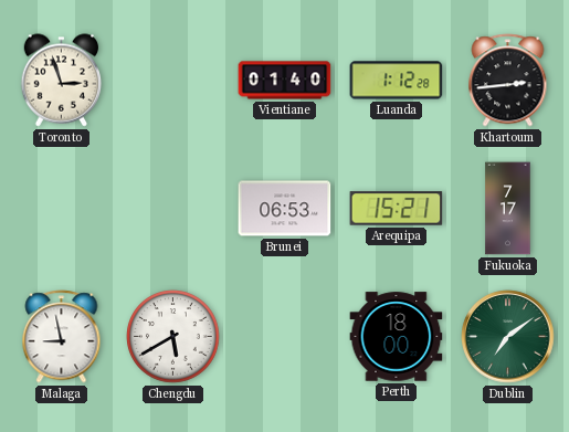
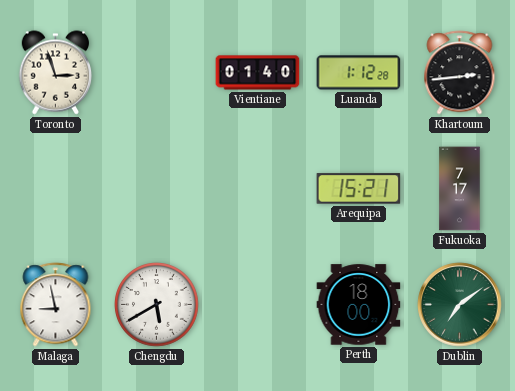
Brunei: 06:53 -> none
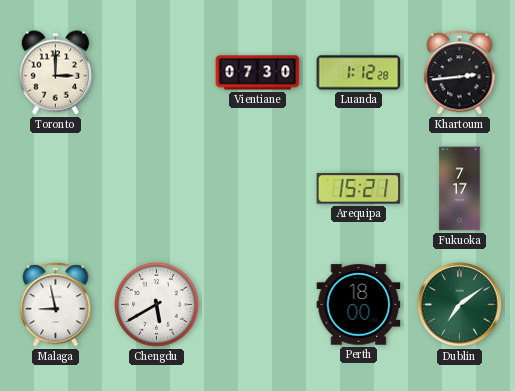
Toronto: 2:57 -> 3:00
Vientiane: 01:40 -> 07:30
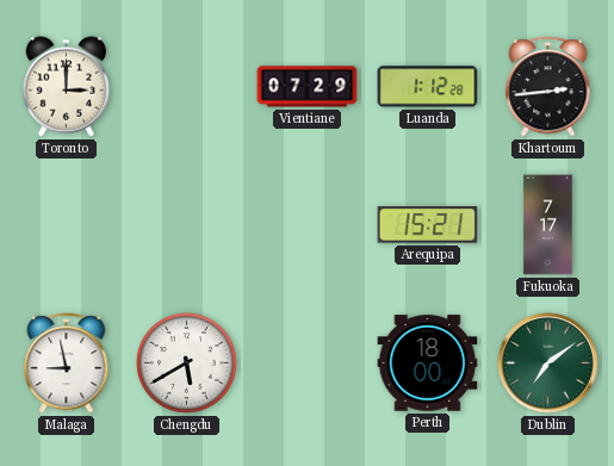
Vientiane: 07:30 -> 07:29
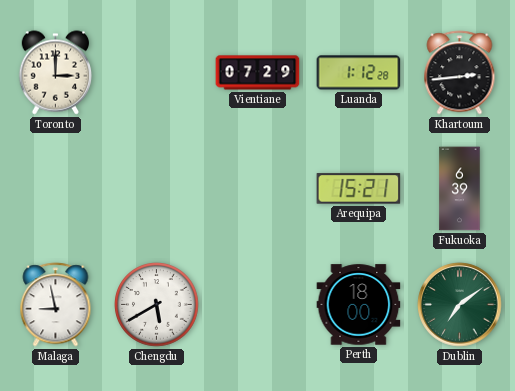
Fukuoka: 7:17 -> 6:39
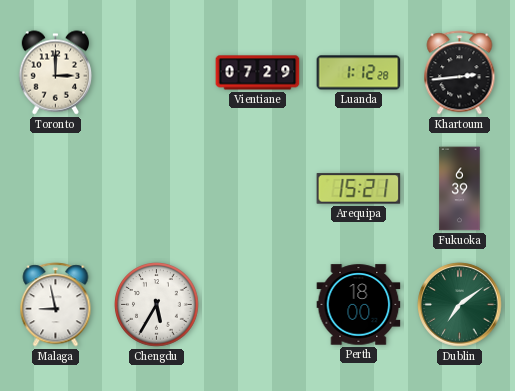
Chengdu: 5:40 -> 5:35
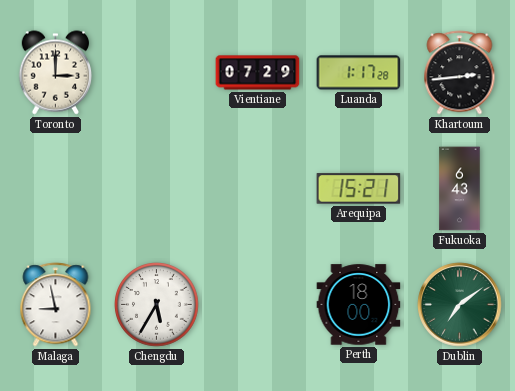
Luanda: 1:12 -> 1:17
Fukuoka: 6:39 -> 6:43
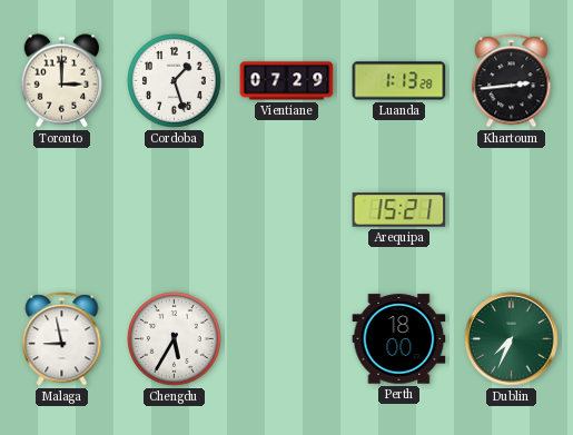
Cordoba: none -> 1:27
Luanda: 1:17 -> 1:13
Fukuoka: 6:43 -> none
Dublin: 7:09 -> 7:34
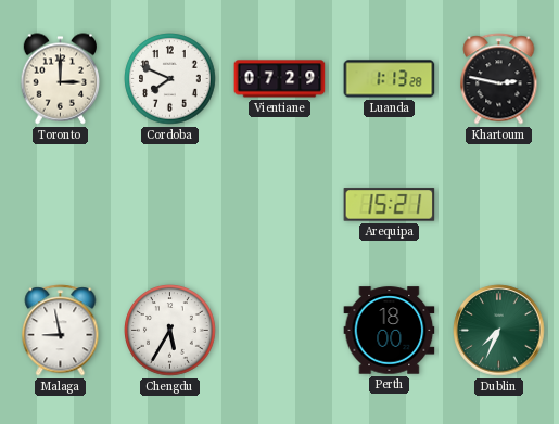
Cordoba: 1:27 -> 7:49
Khartoum: 2:44 -> 2:47
